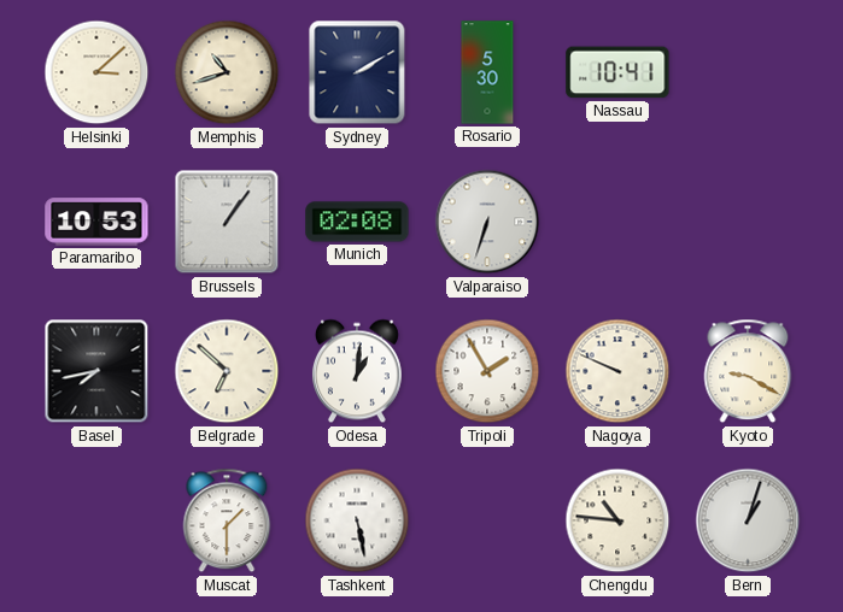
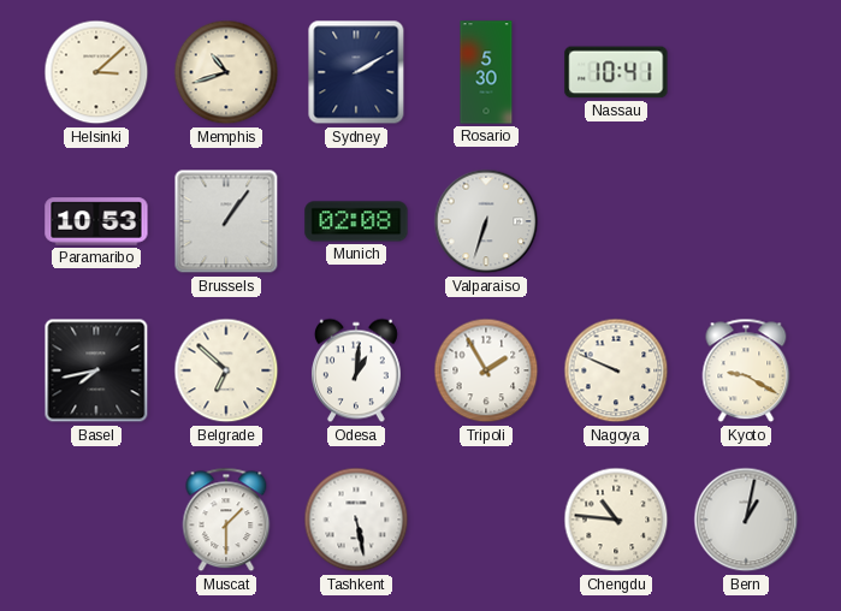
Bern: 1:03 -> 1:02
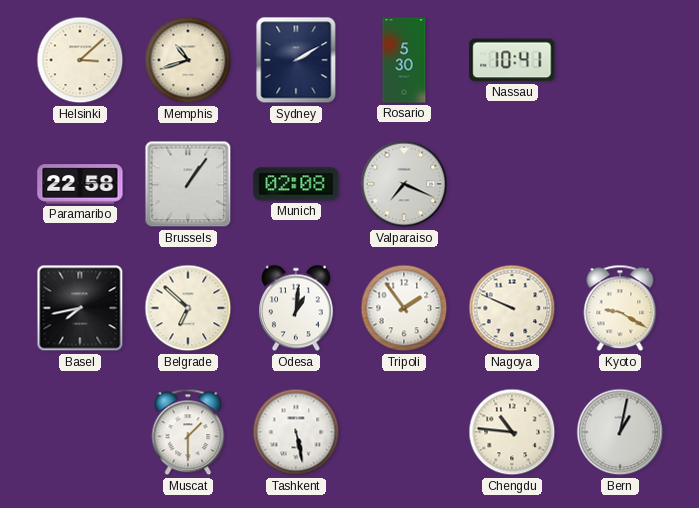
Paramaribo: 10:53 -> 22:58
Valparaiso: 6:33 -> 7:19
Tripoli: 1:55 -> 1:54
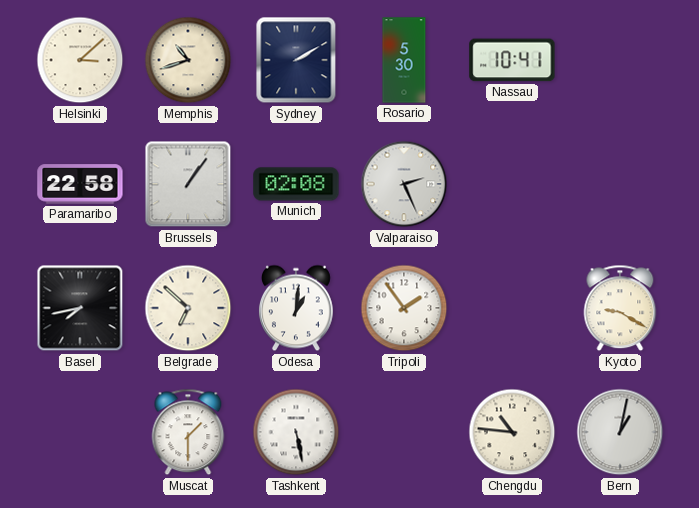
Valparaiso: 7:19 -> 2:26
Nagoya: 9:49 -> none
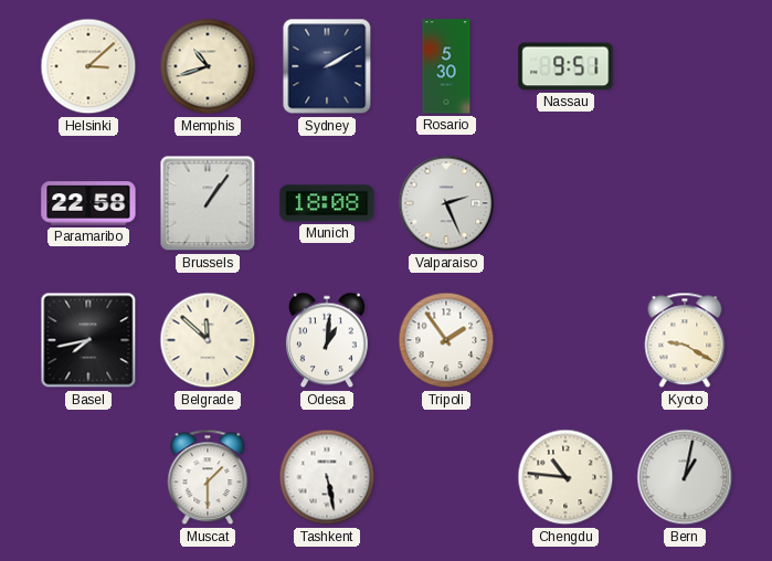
Nassau: 10:41 -> 9:51
Munich: 02:08 -> 18:08
Belgrade: 6:52 -> 11:52
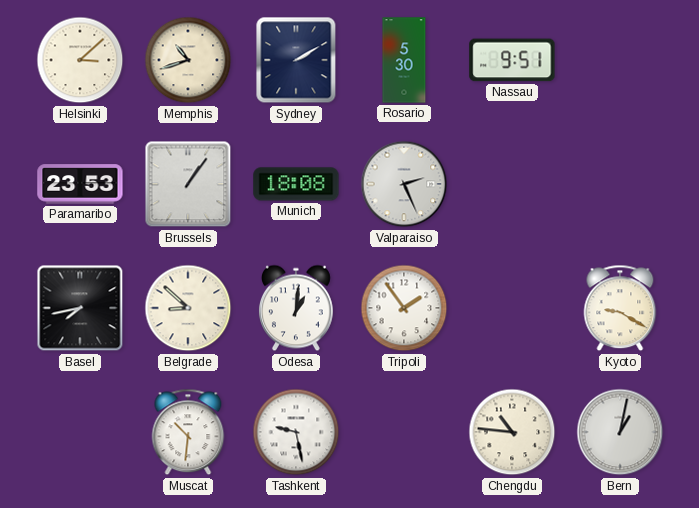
Paramaribo: 22:58 -> 23:53
Belgrade: 11:52 -> 8:52
Muscat: 1:30 -> 10:31
Tashkent: 5:28 -> 9:28
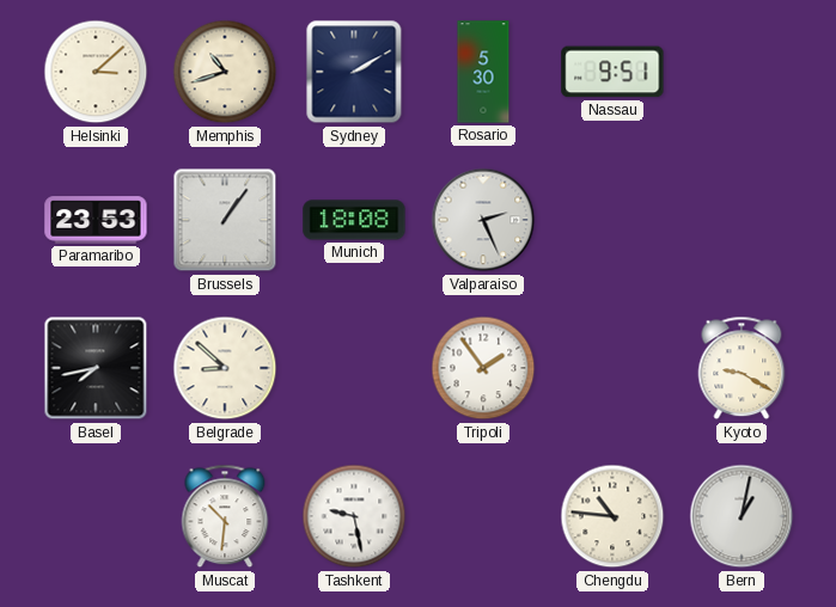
Odesa: 1:01 -> none
